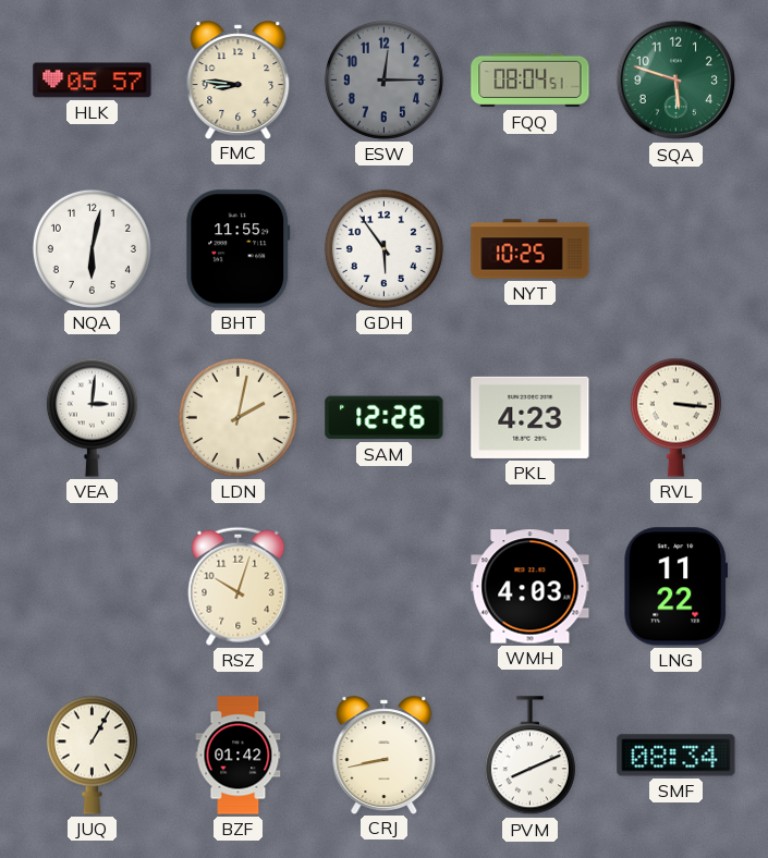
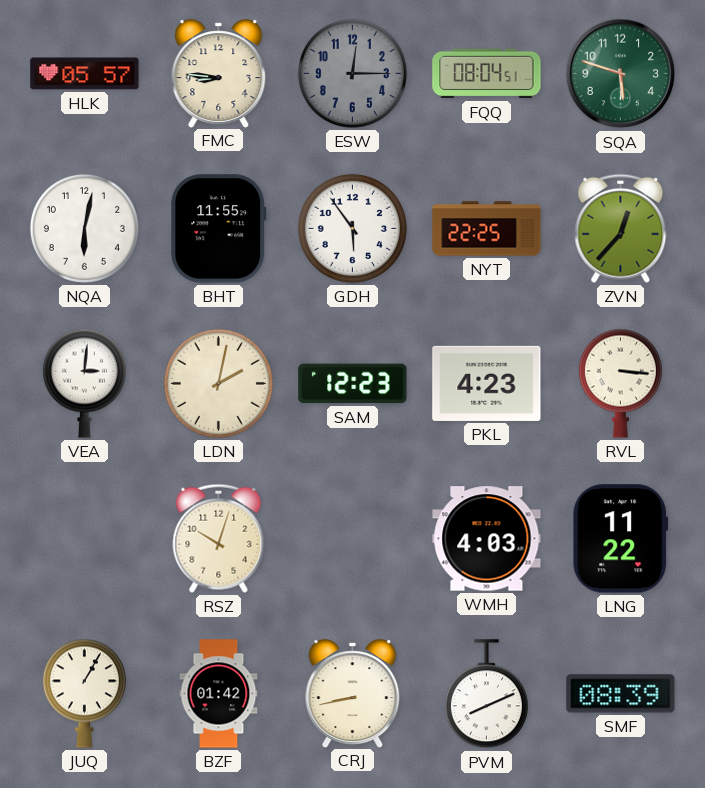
NYT: 10:25 -> 22:25
ZVN: none -> 12:37
SAM: 12:26 -> 12:23
SMF: 08:34 -> 08:39
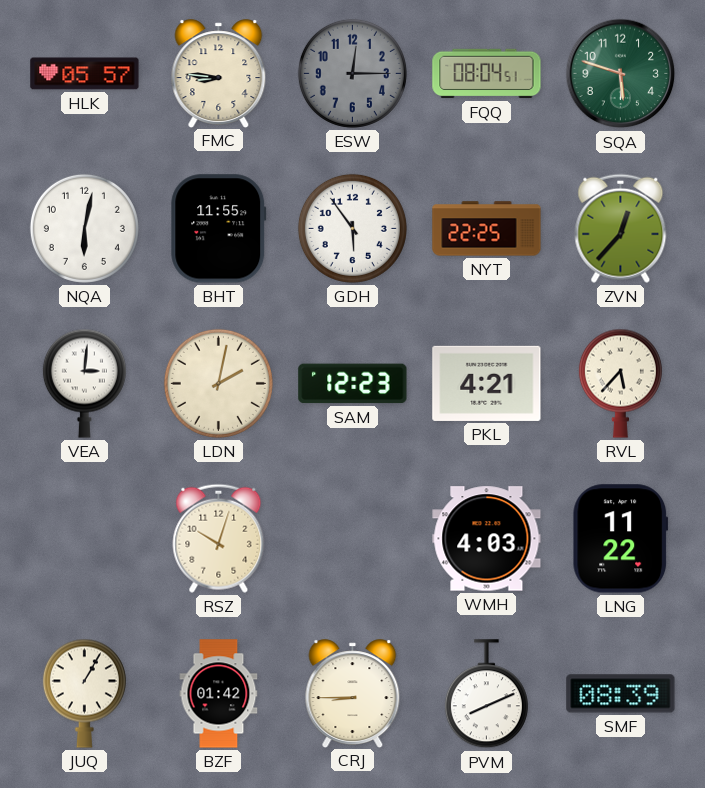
PKL: 4:23 -> 4:21
RVL: 3:16 -> 5:37
CRJ: 8:43 -> 8:45
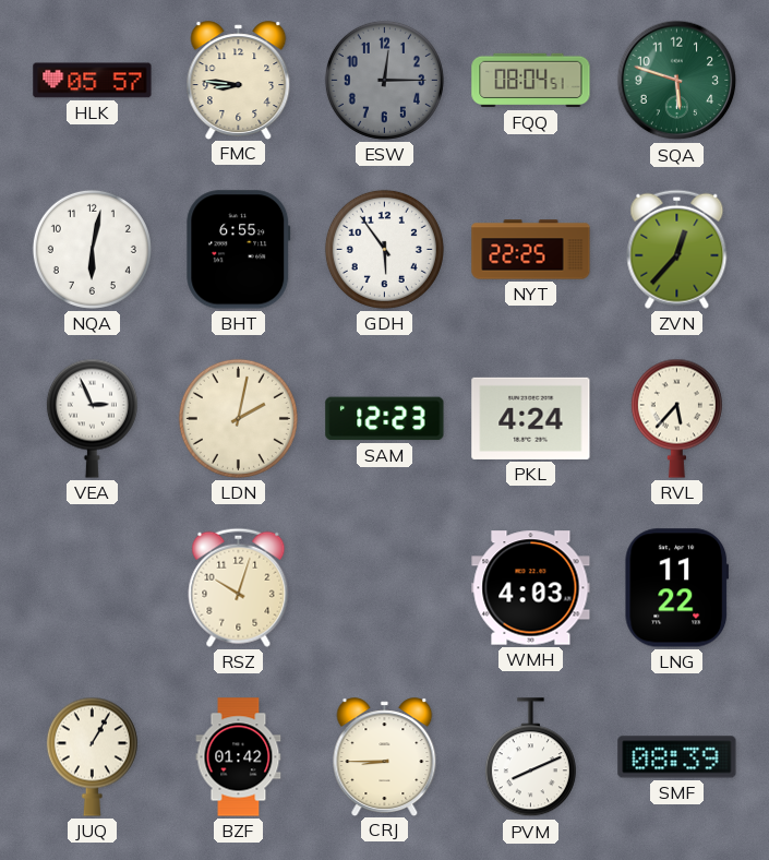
BHT: 11:55 -> 6:55
VEA: 3:01 -> 2:56
PKL: 4:21 -> 4:24
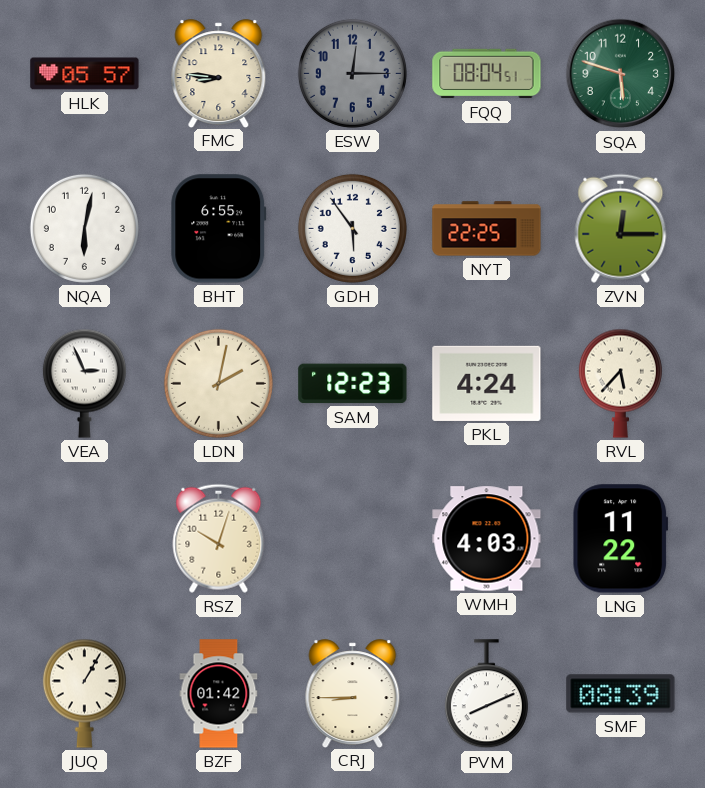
ZVN: 12:37 -> 12:15
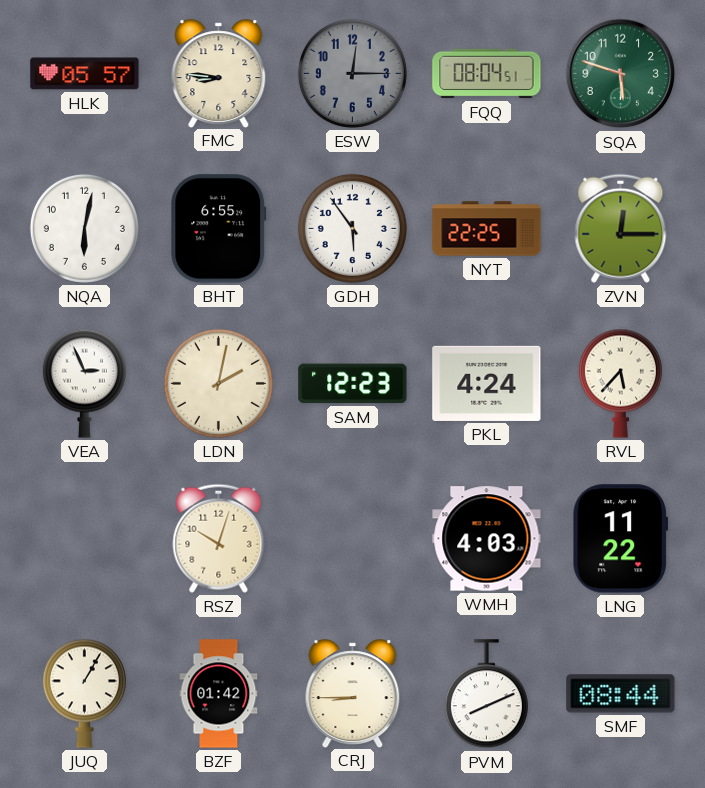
SMF: 08:39 -> 08:44
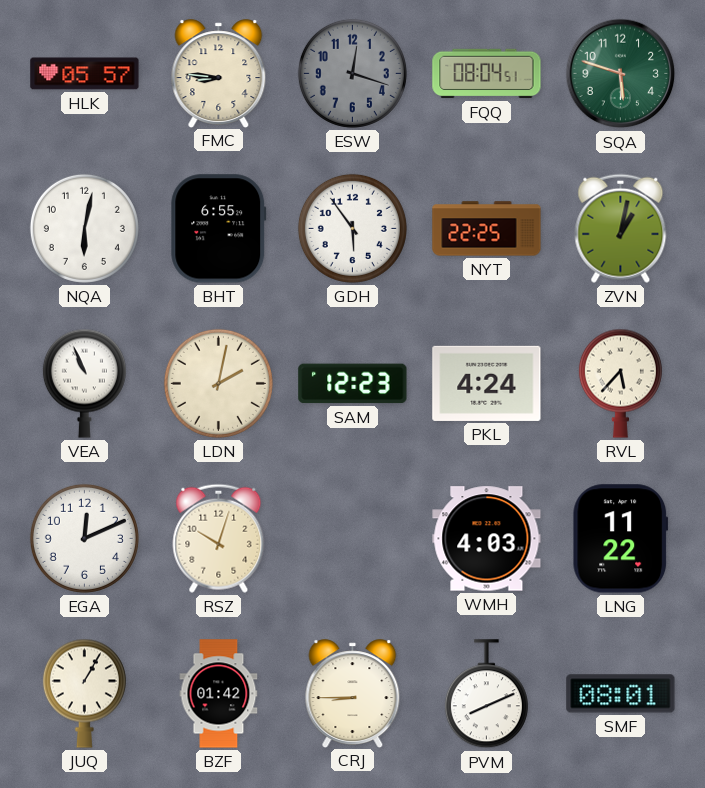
ESW: 12:15 -> 12:18
ZVN: 12:15 -> 1:02
VEA: 2:56 -> 10:56
EGA: none -> 12:11
SMF: 08:44 -> 08:01
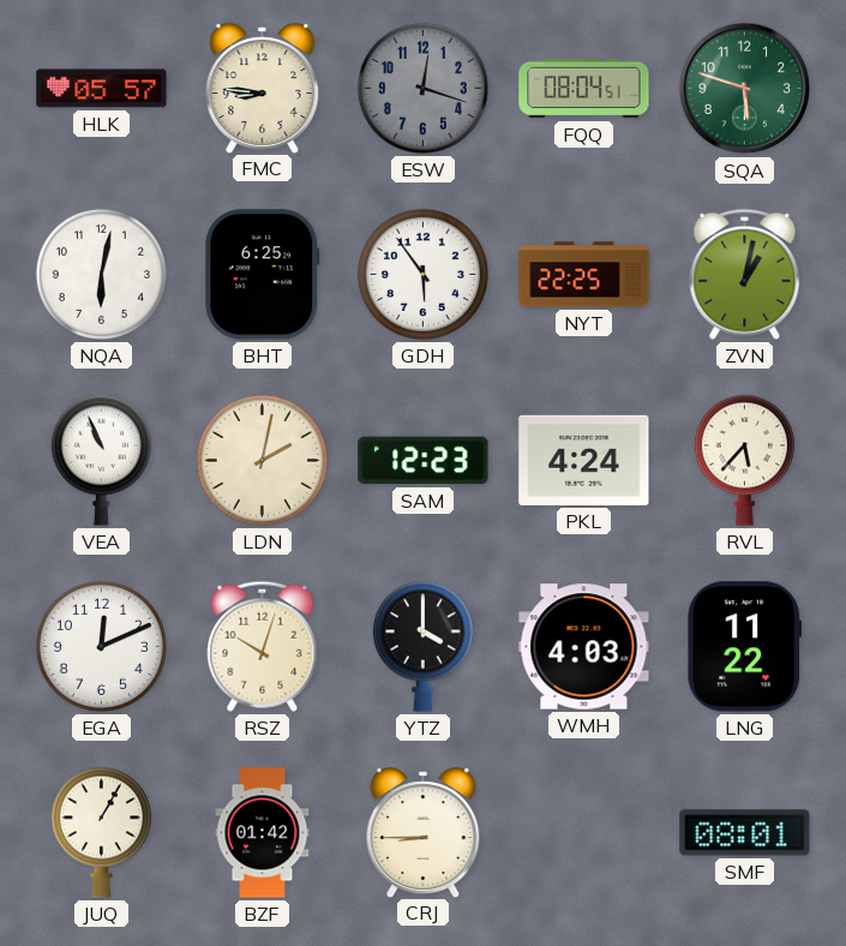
BHT: 6:55 -> 6:25
YTZ: none -> 4:00
PVM: 8:11 -> none
